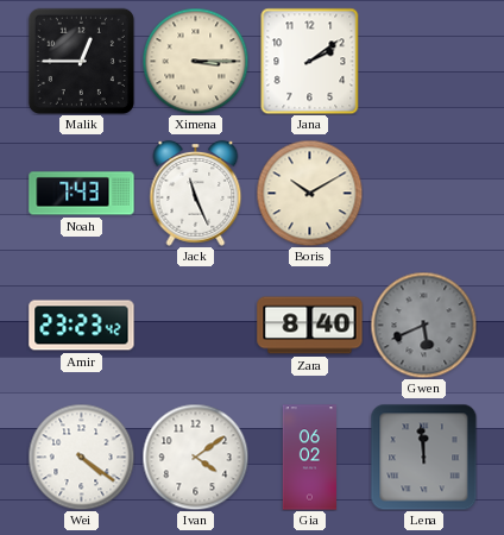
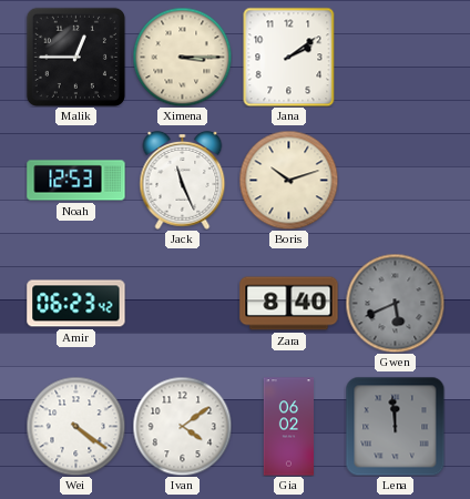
Noah: 7:43 -> 12:53
Boris: 10:10 -> 10:12
Amir: 23:23 -> 06:23
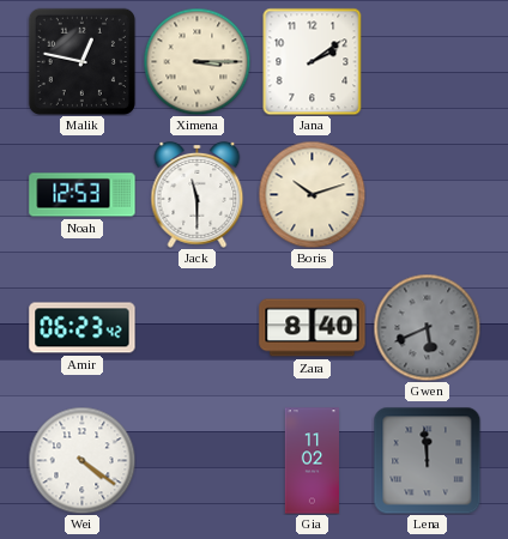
Malik: 12:45 -> 12:47
Jack: 11:26 -> 11:30
Ivan: 4:09 -> none
Gia: 06:02 -> 11:02
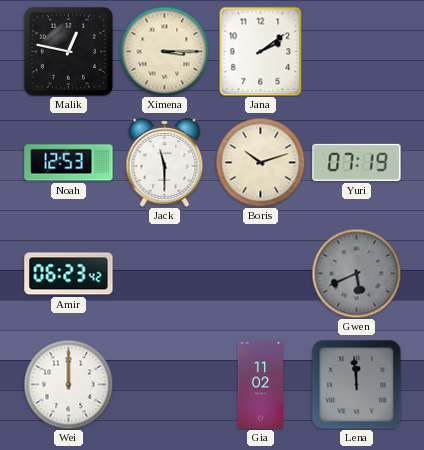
Yuri: none -> 07:19
Zara: 8:40 -> none
Wei: 4:21 -> 12:00
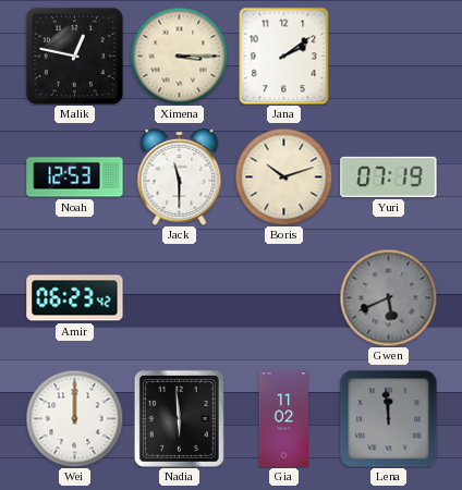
Nadia: none -> 5:59
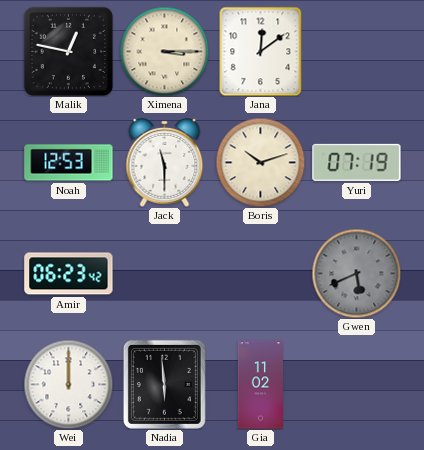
Jana: 2:09 -> 12:09
Lena: 11:59 -> none
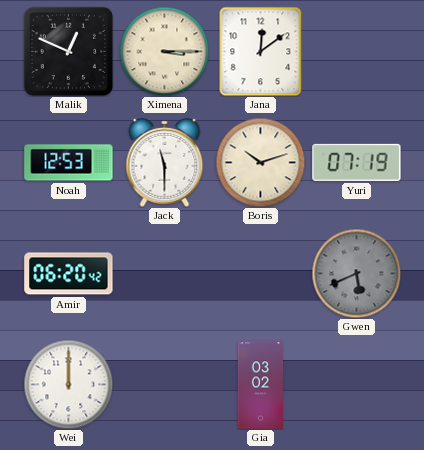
Malik: 12:47 -> 12:49
Amir: 06:23 -> 06:20
Nadia: 5:59 -> none
Gia: 11:02 -> 03:02
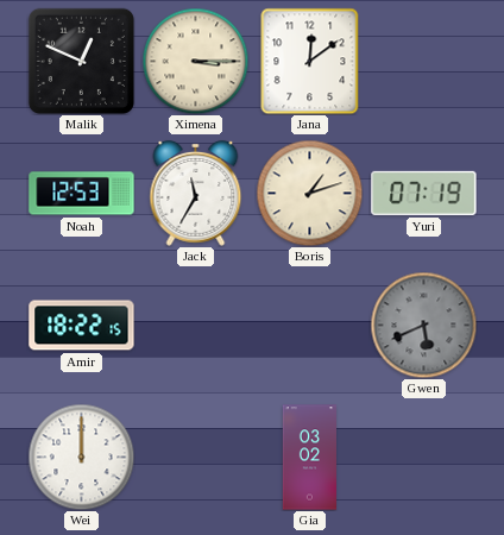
Jack: 11:30 -> 11:35
Boris: 10:12 -> 1:12
Amir: 06:20 -> 18:22
